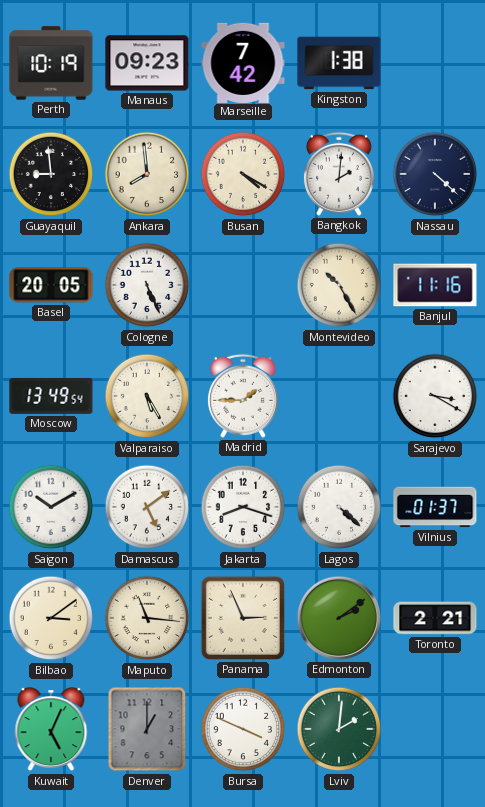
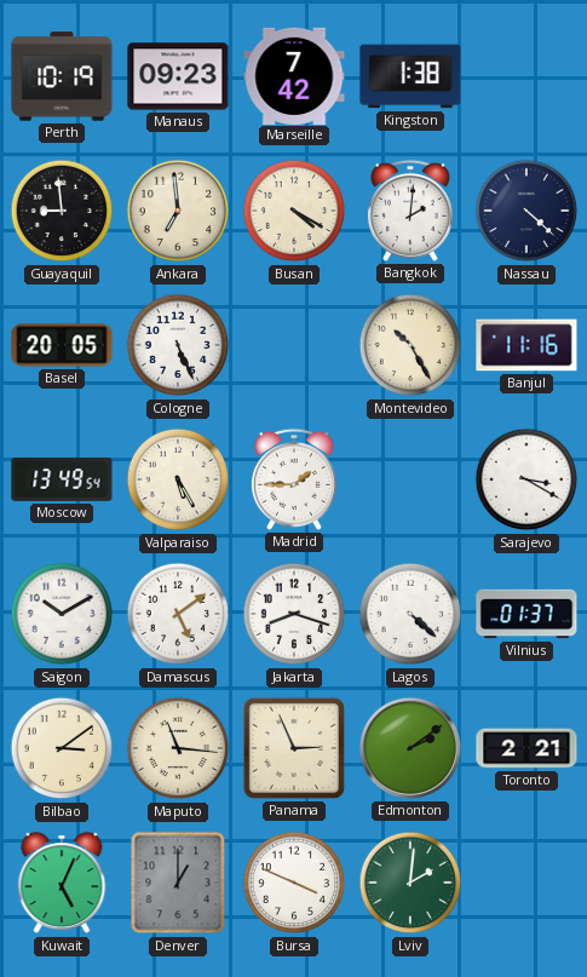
Ankara: 7:59 -> 6:59
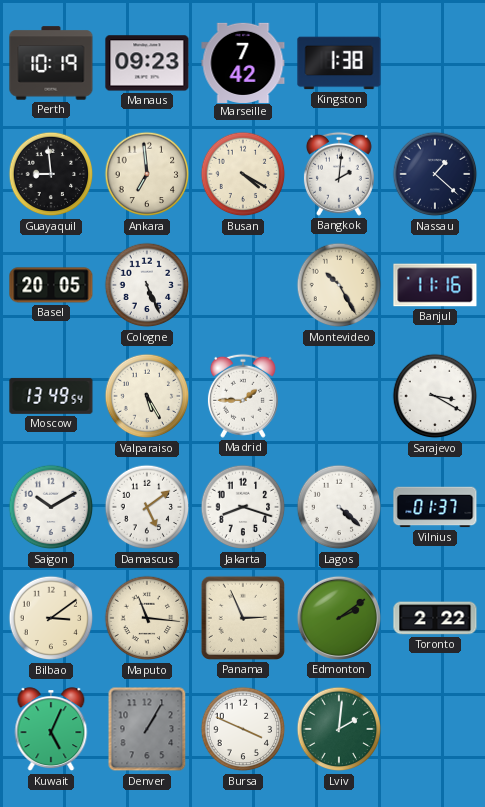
Nassau: 4:22 -> 1:22
Toronto: 2:21 -> 2:22
Denver: 1:00 -> 1:05
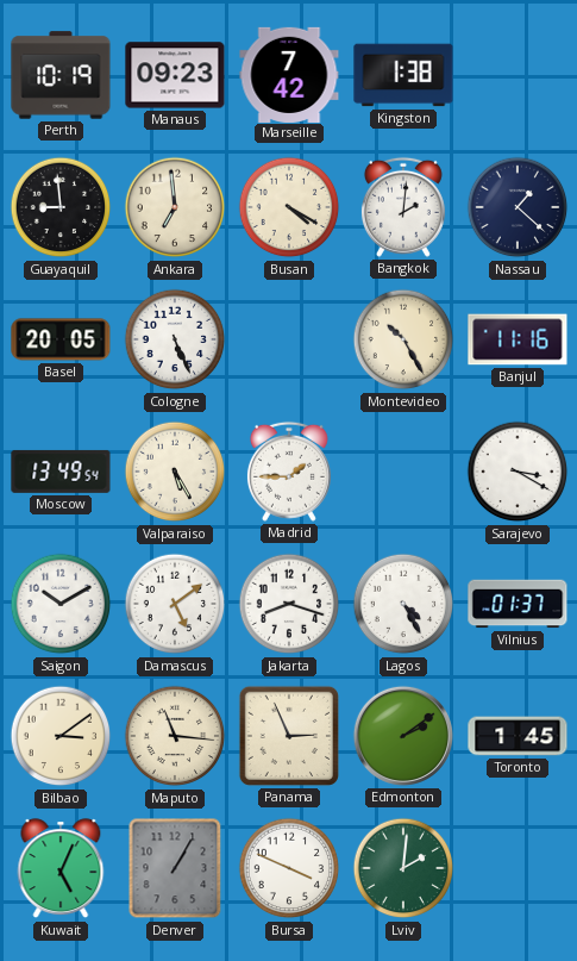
Lagos: 4:22 -> 4:25
Toronto: 2:22 -> 1:45
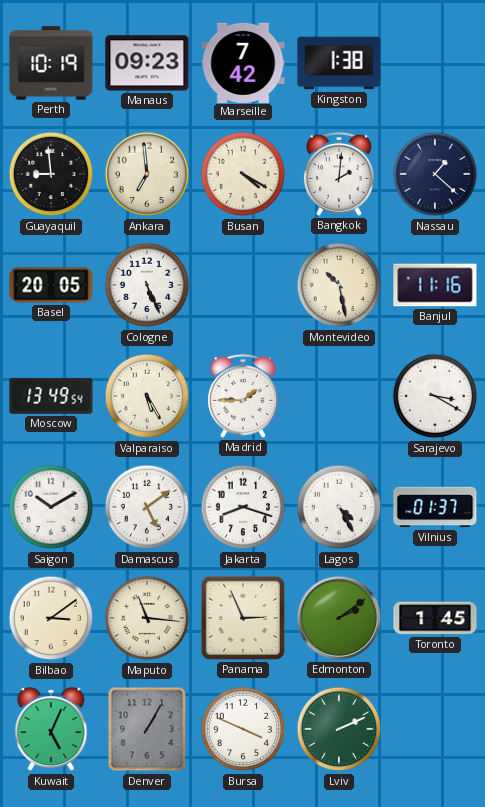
Montevideo: 10:25 -> 10:28
Lviv: 2:01 -> 2:11
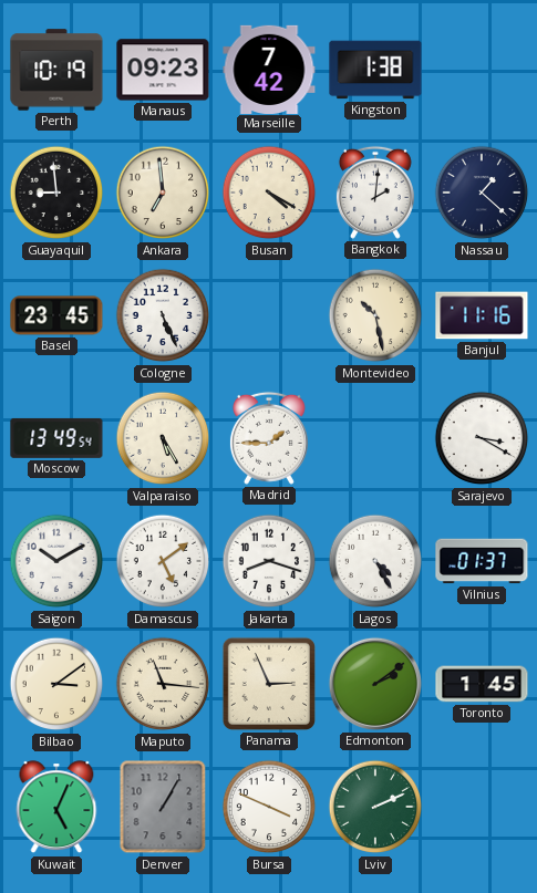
Basel: 20:05 -> 23:45
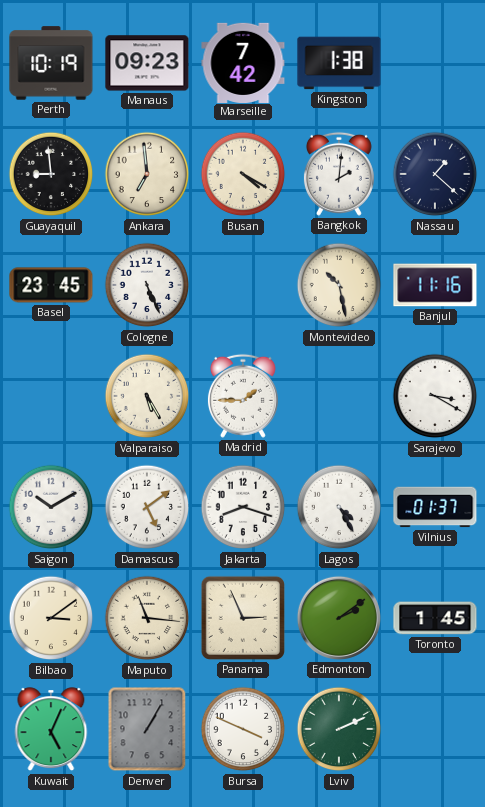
Moscow: 13:49 -> none
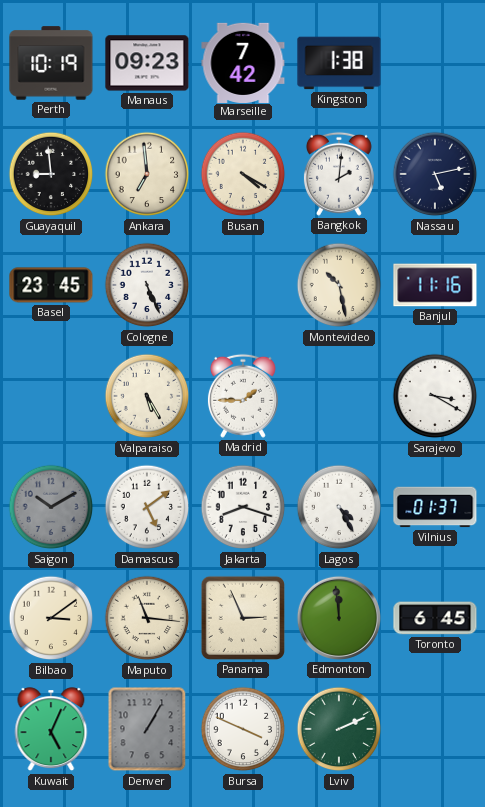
Nassau: 1:22 -> 5:13
Saigon dial: white -> grey
Edmonton: 2:09 -> 11:59
Toronto: 1:45 -> 6:45
